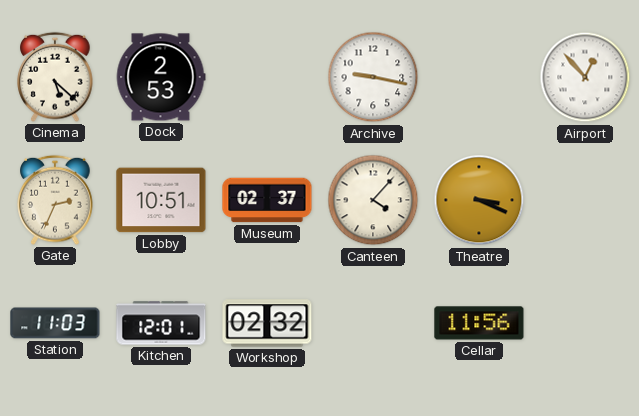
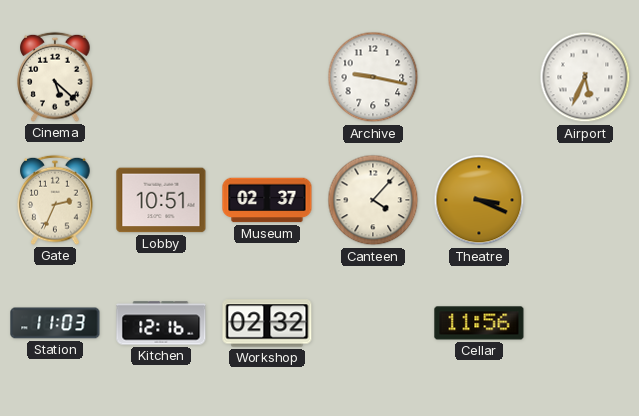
Dock: 2:53 -> none
Airport: 12:53 -> 5:34
Kitchen: 12:01 -> 12:16
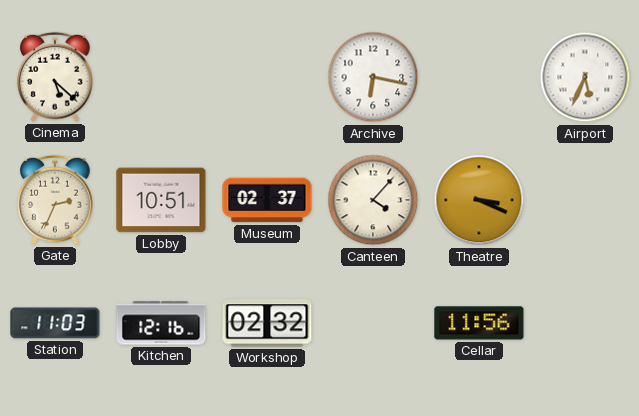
Archive: 9:17 -> 6:17
